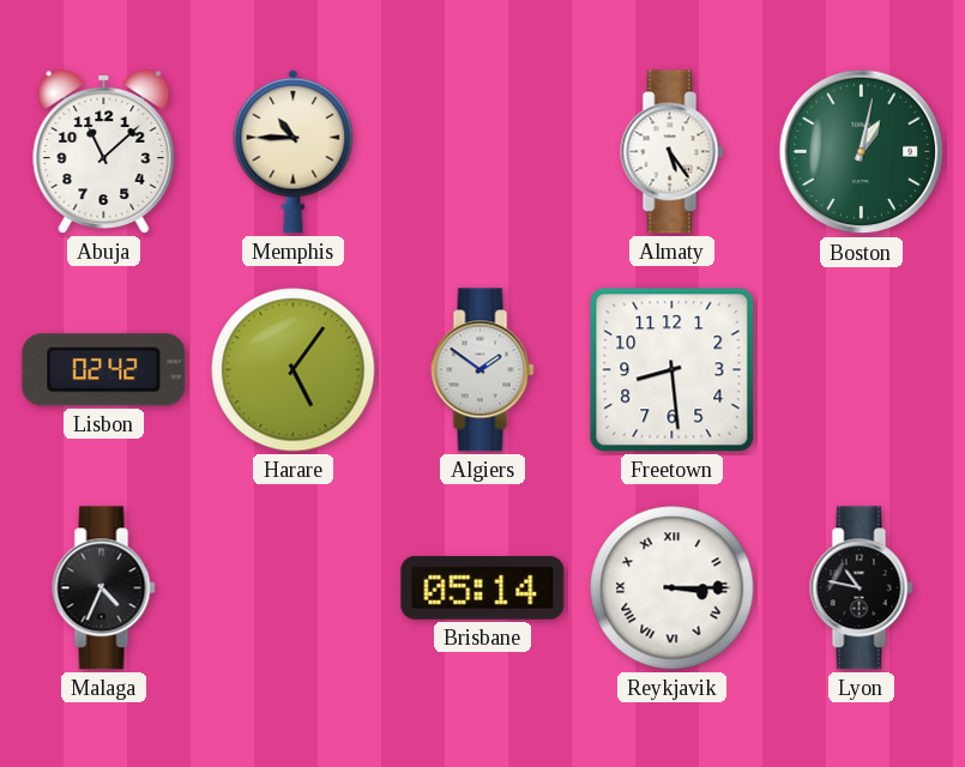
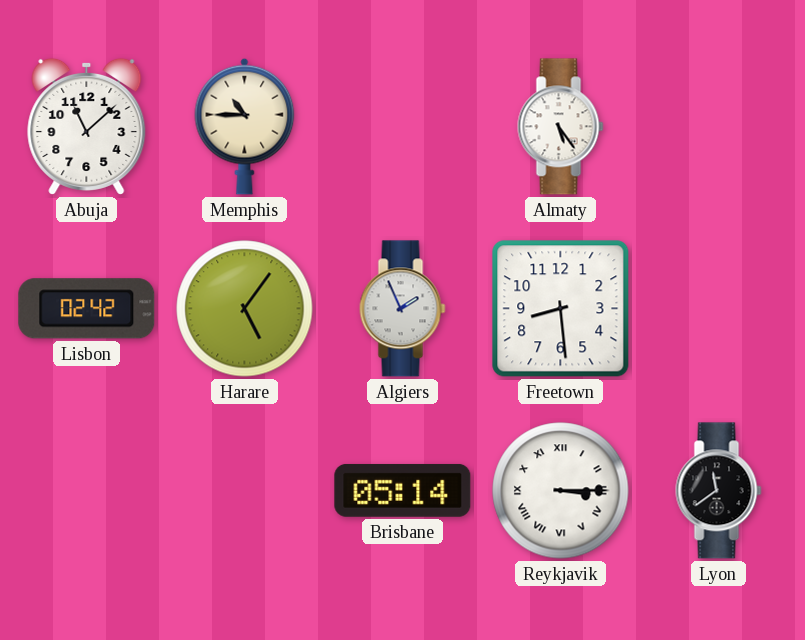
Boston: 1:02 -> none
Algiers: 1:51 -> 1:56
Malaga: 4:34 -> none
Lyon: 10:47 -> 11:39
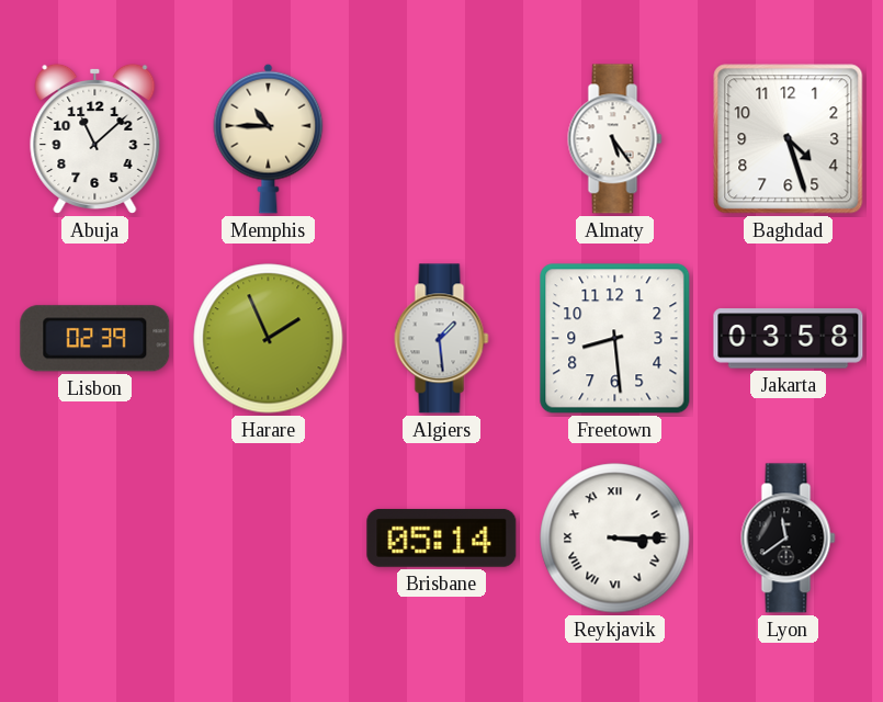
Baghdad: none -> 4:27
Lisbon: 02:42 -> 02:39
Harare: 5:06 -> 1:56
Algiers: 1:56 -> 1:29
Jakarta: none -> 03:58
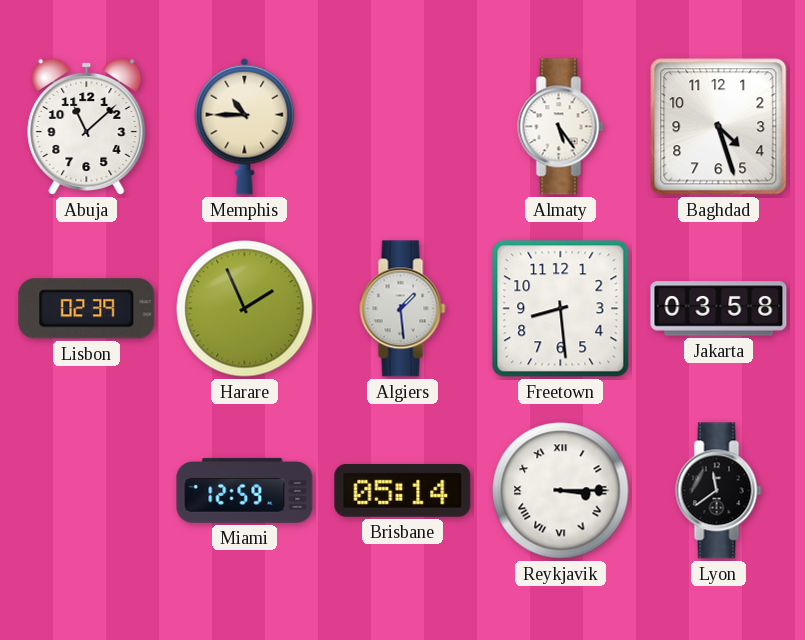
Miami: none -> 12:59
